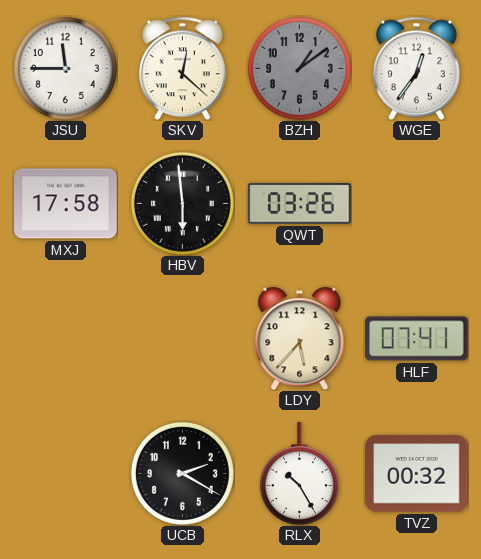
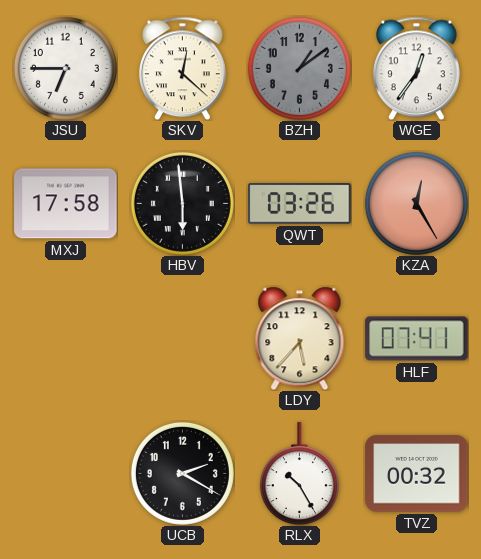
JSU: 11:45 -> 6:45
KZA: none -> 12:25
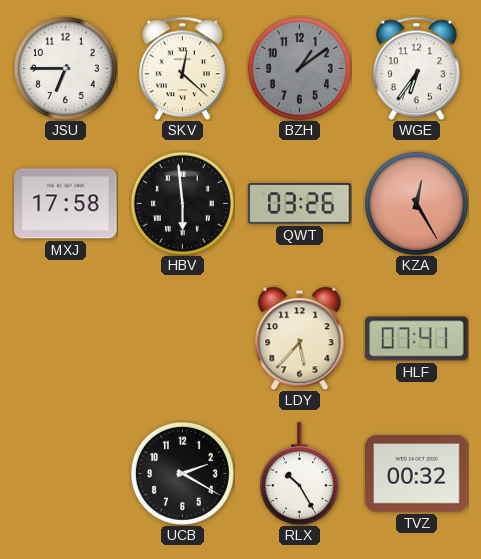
WGE: 12:36 -> 6:36
